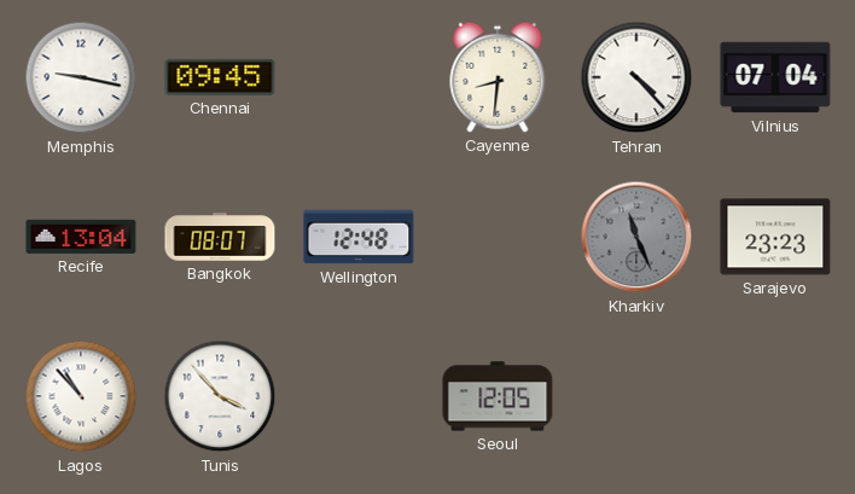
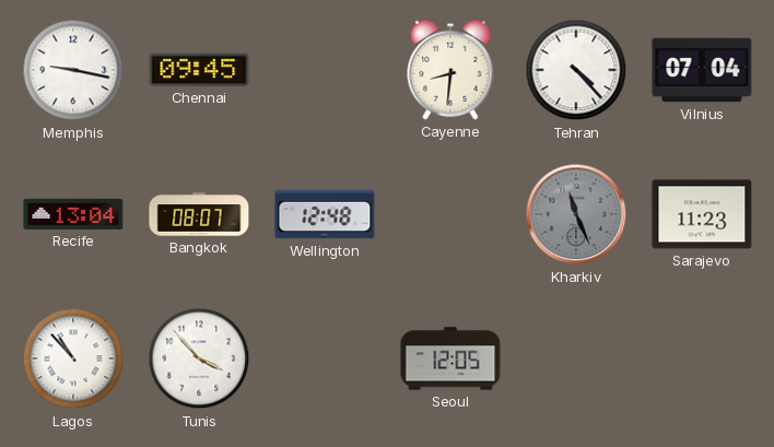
Sarajevo: 23:23 -> 11:23
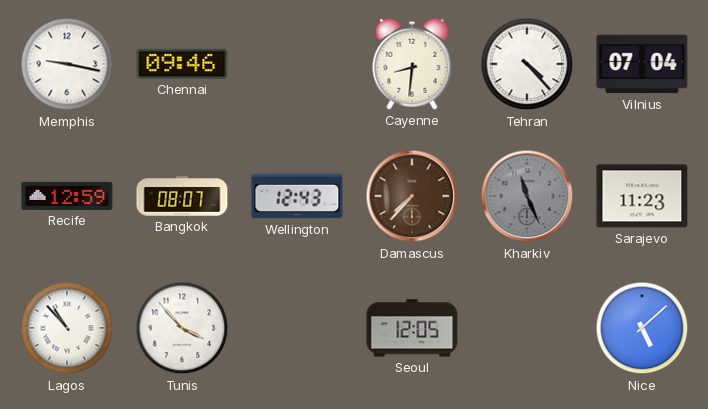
Chennai: 09:45 -> 09:46
Recife: 13:04 -> 12:59
Wellington: 12:48 -> 12:43
Damascus: none -> 7:37
Nice: none -> 5:08
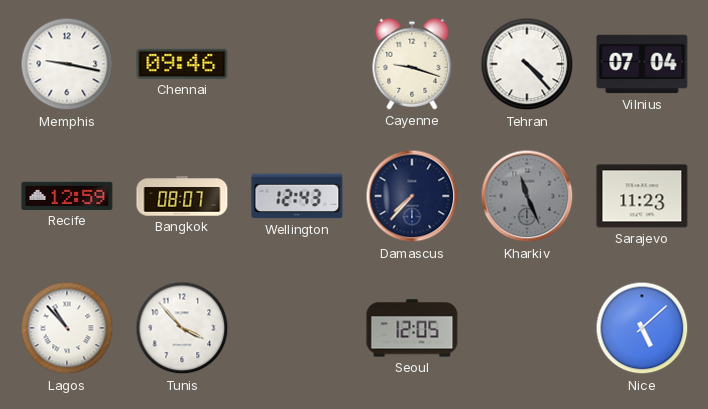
Cayenne: 8:31 -> 9:18
Damascus dial: brown -> navy
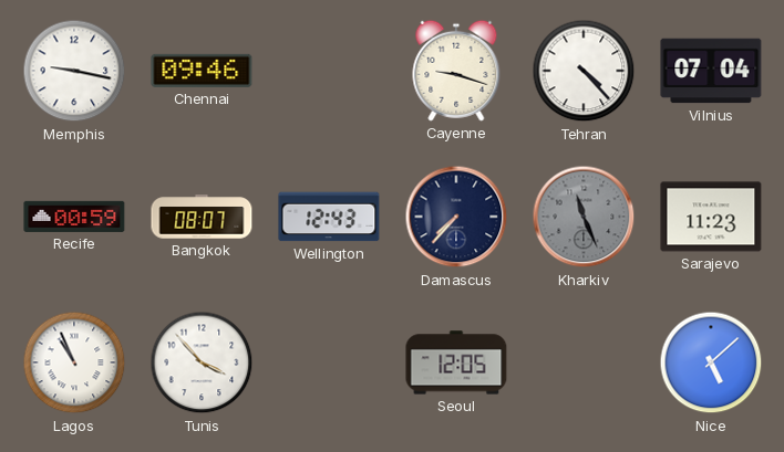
Recife: 12:59 -> 00:59
Lagos: 10:53 -> 10:56
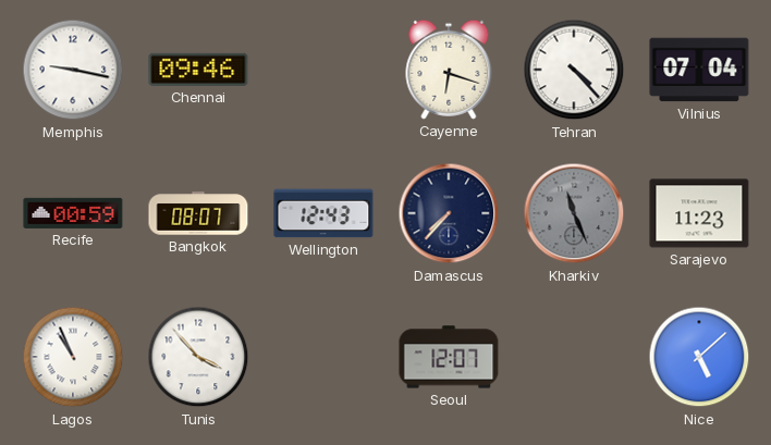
Cayenne: 9:18 -> 6:18
Seoul: 12:05 -> 12:07
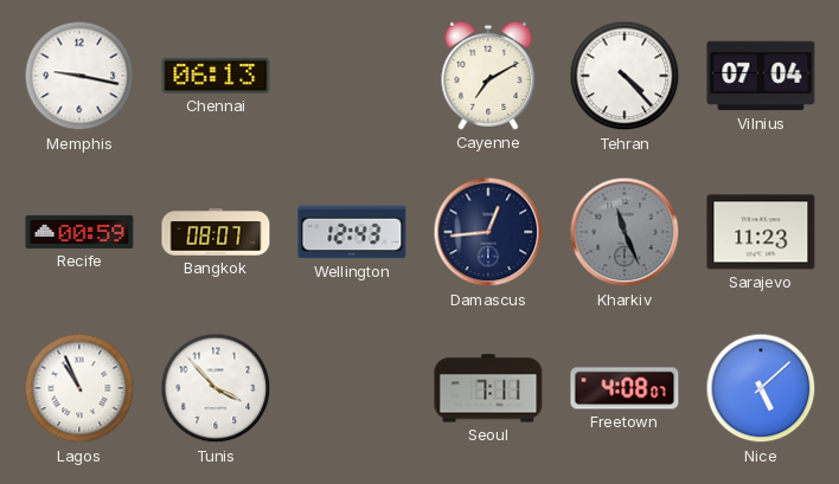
Chennai: 09:46 -> 06:13
Cayenne: 6:18 -> 7:10
Damascus: 7:37 -> 12:44
Seoul: 12:07 -> 7:11
Freetown: none -> 4:08
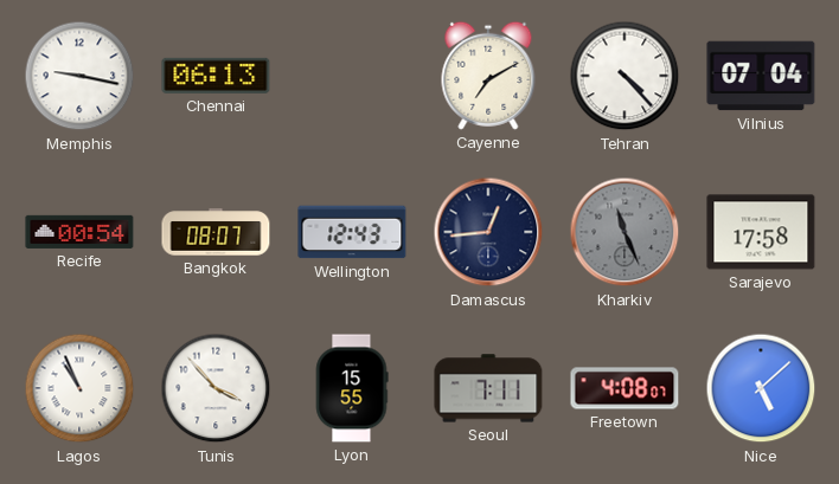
Recife: 00:59 -> 00:54
Sarajevo: 11:23 -> 17:58
Lyon: none -> 15:55
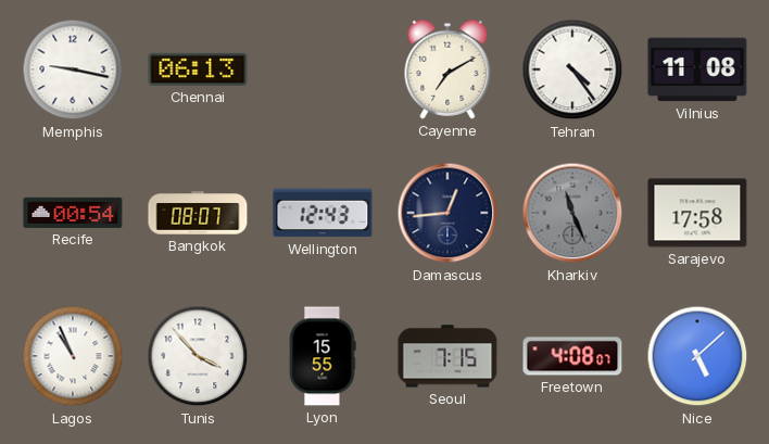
Tehran: 4:23 -> 4:24
Vilnius: 07:04 -> 11:08
Seoul: 7:11 -> 7:15
